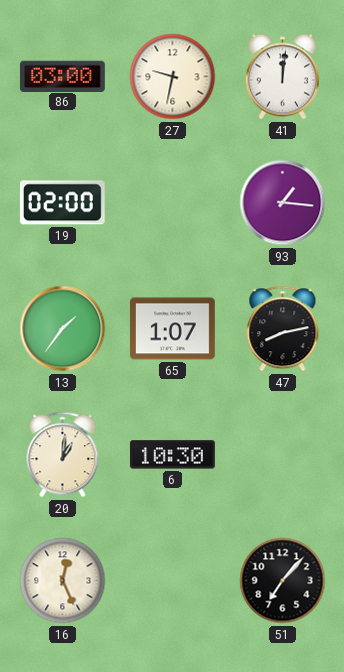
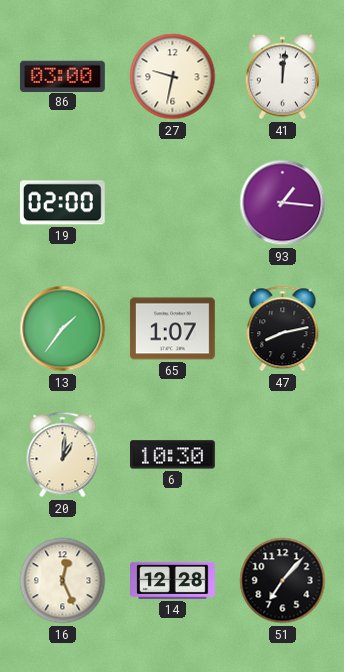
14: none -> 12:28
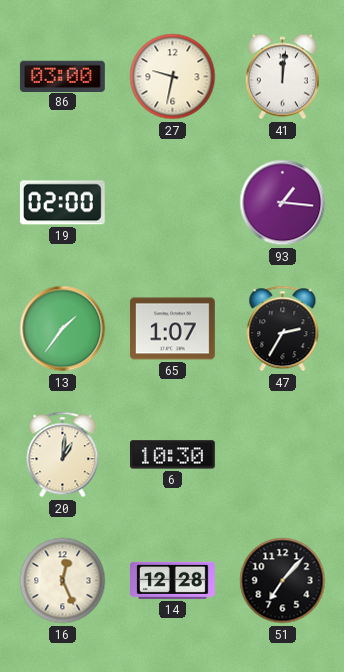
47: 8:13 -> 2:35
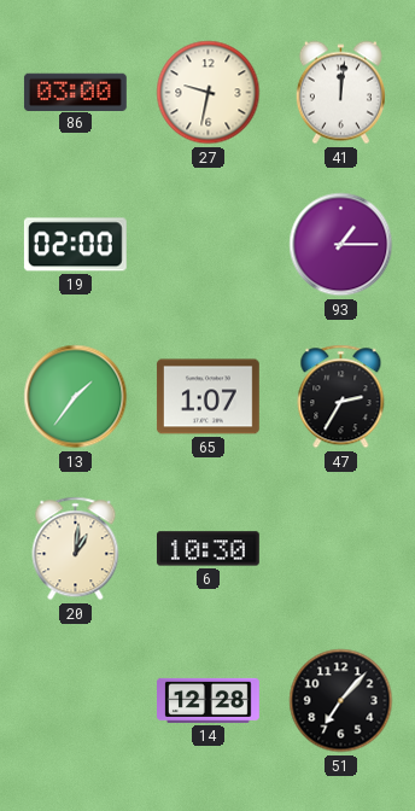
93: 1:16 -> 1:15
16: 12:26 -> none
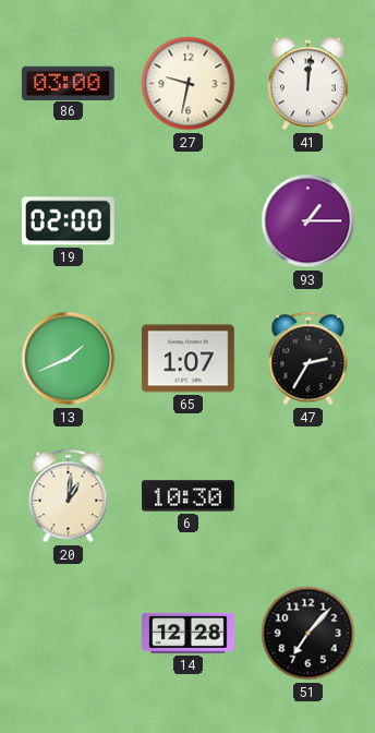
13: 1:36 -> 1:41
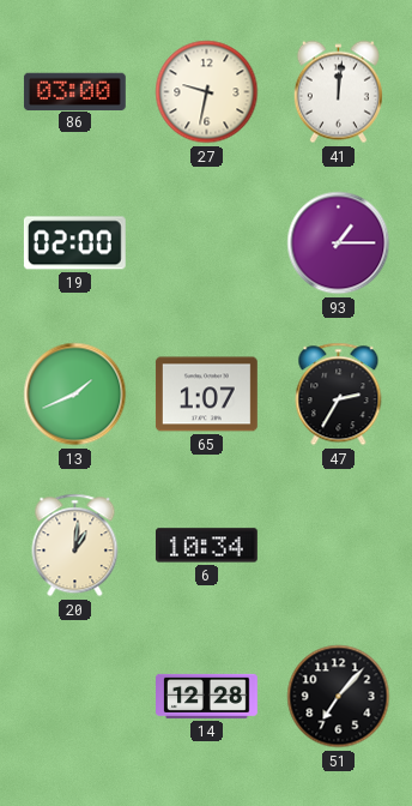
6: 10:30 -> 10:34
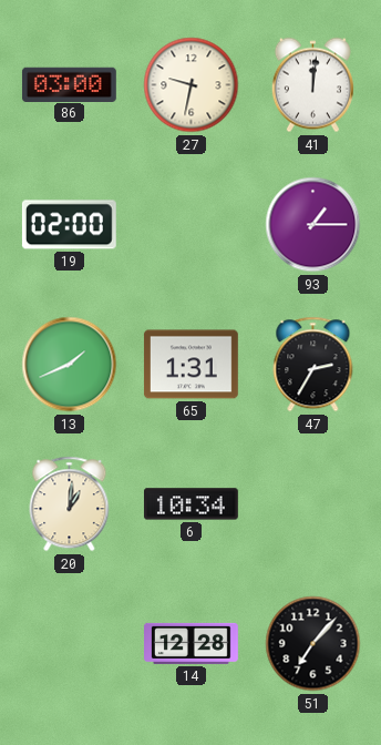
65: 1:07 -> 1:31
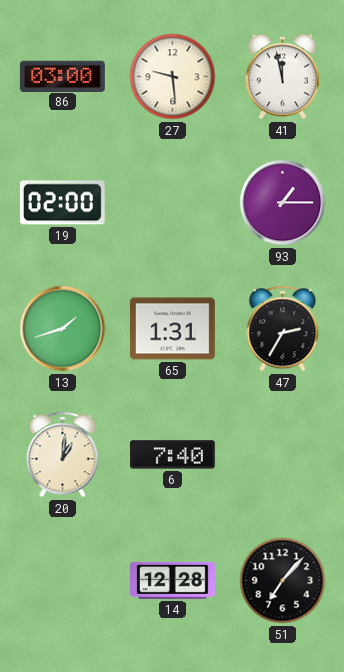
27: 9:32 -> 9:29
41: 12:01 -> 11:58
13: 1:41 -> 1:42
6: 10:34 -> 7:40
